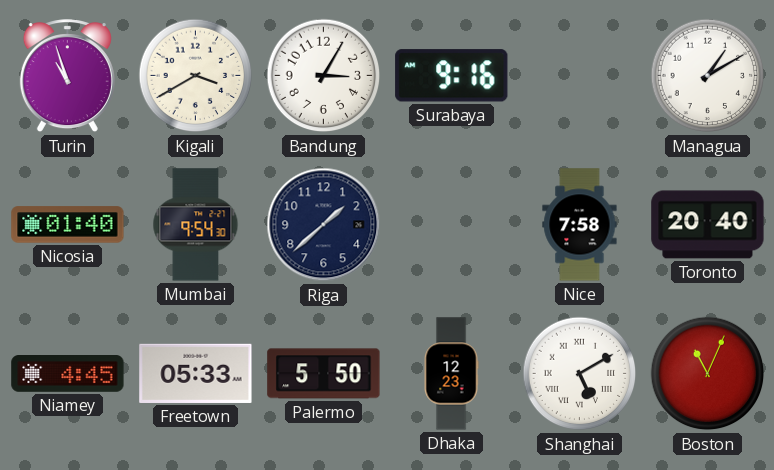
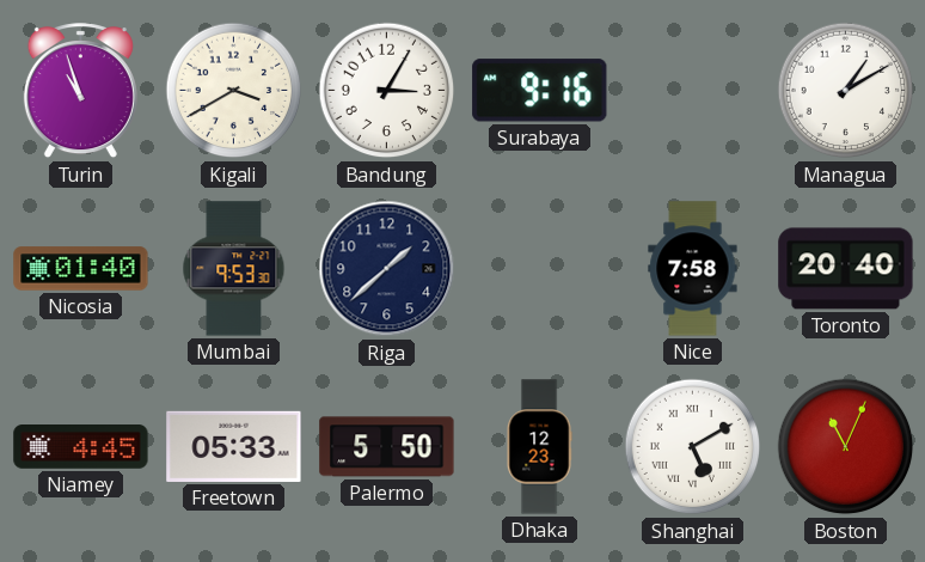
Mumbai: 9:54 -> 9:53
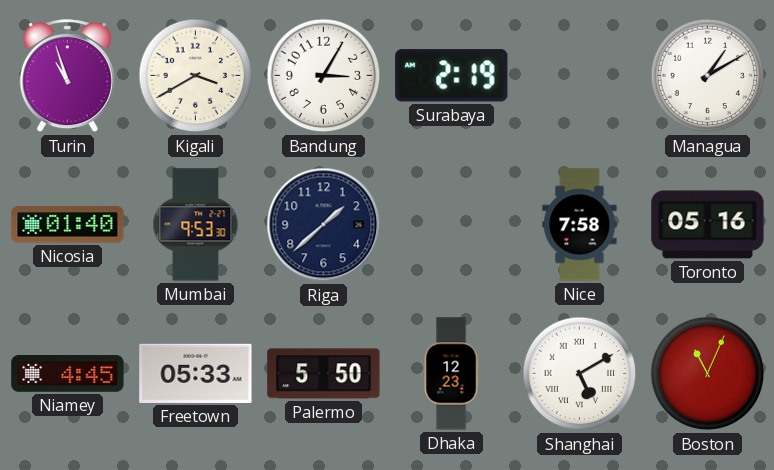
Surabaya: 9:16 -> 2:19
Toronto: 20:40 -> 05:16
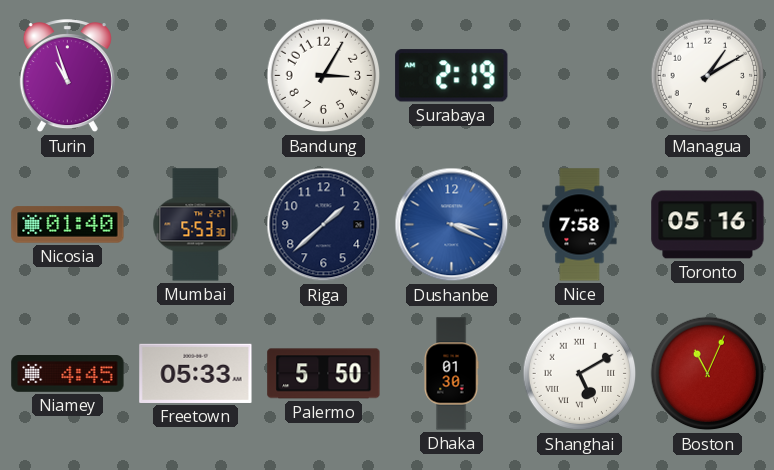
Kigali: 3:40 -> none
Mumbai: 9:53 -> 5:53
Dushanbe: none -> 3:19
Dhaka: 12:23 -> 01:30
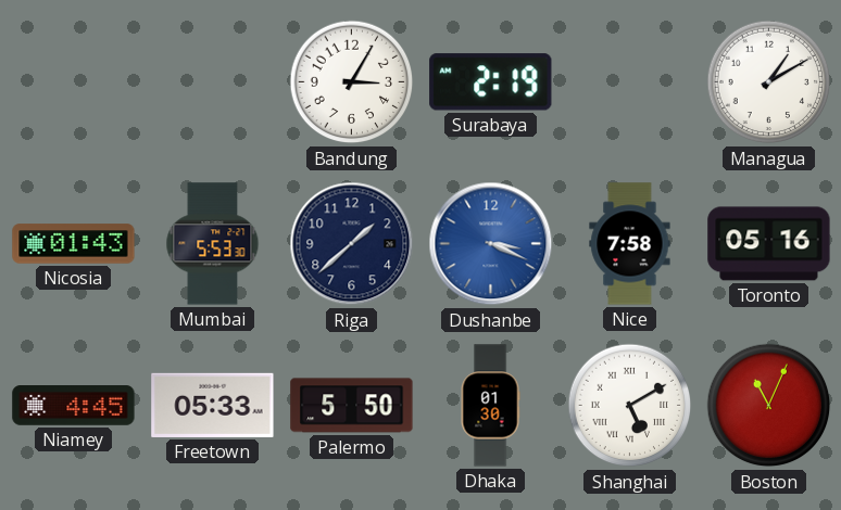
Turin: 10:57 -> none
Nicosia: 01:40 -> 01:43
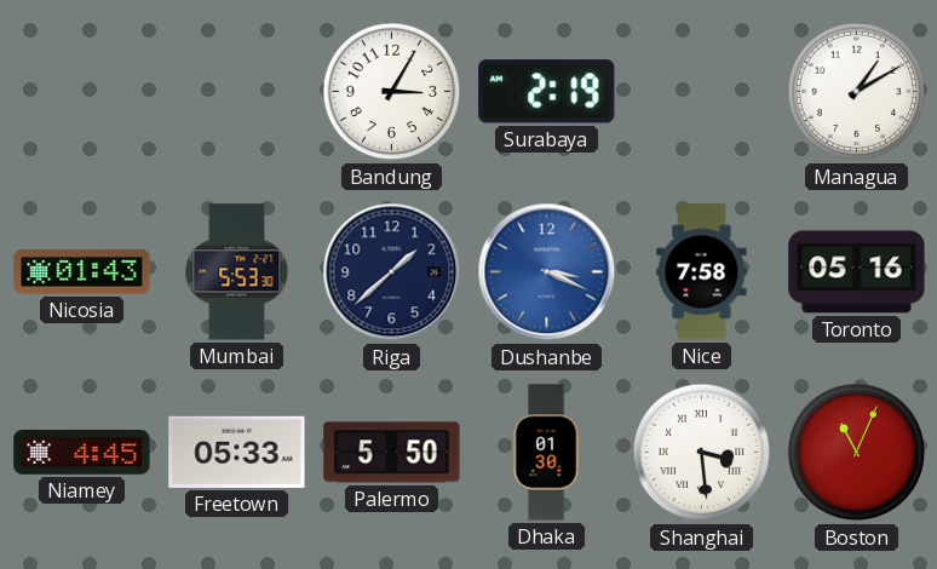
Shanghai: 5:10 -> 3:29
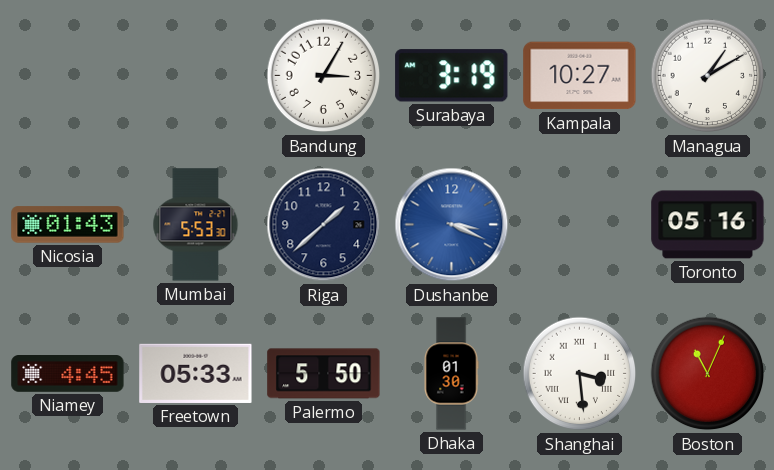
Surabaya: 2:19 -> 3:19
Kampala: none -> 10:27
Nice: 7:58 -> none
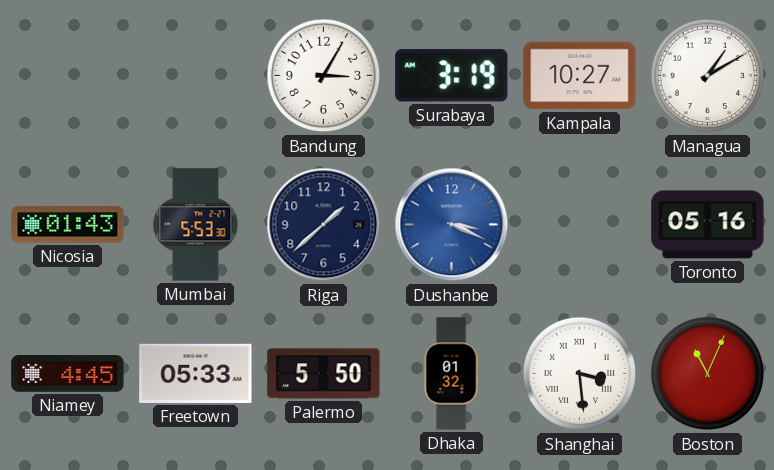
Dhaka: 01:30 -> 01:32
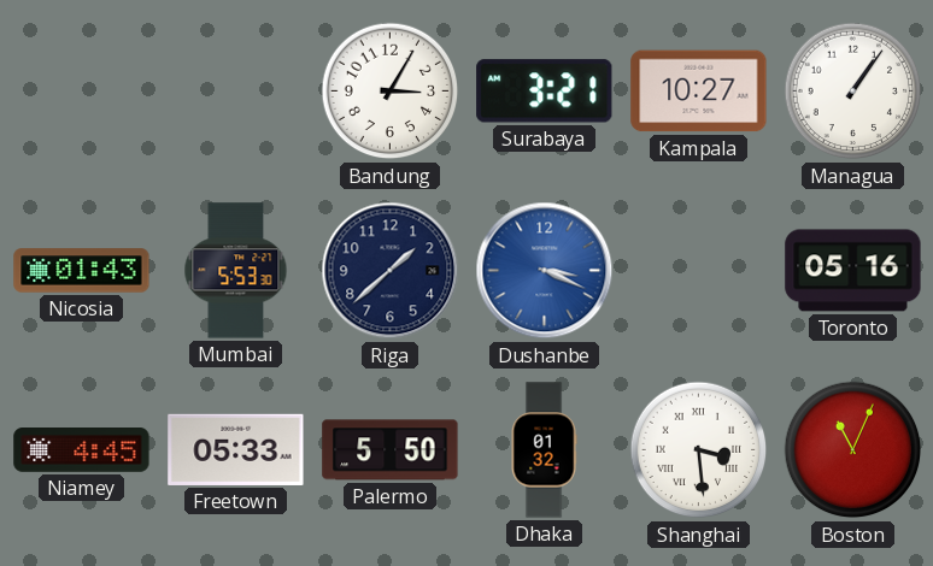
Surabaya: 3:19 -> 3:21
Managua: 1:10 -> 1:06
